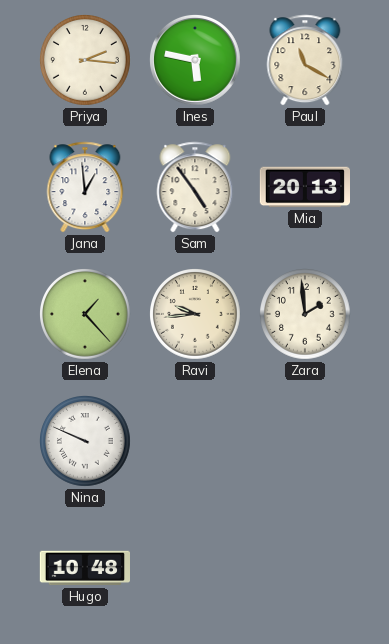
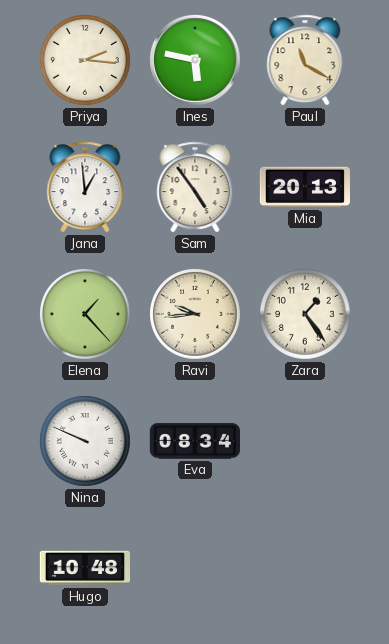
Zara: 1:59 -> 1:24
Eva: none -> 08:34
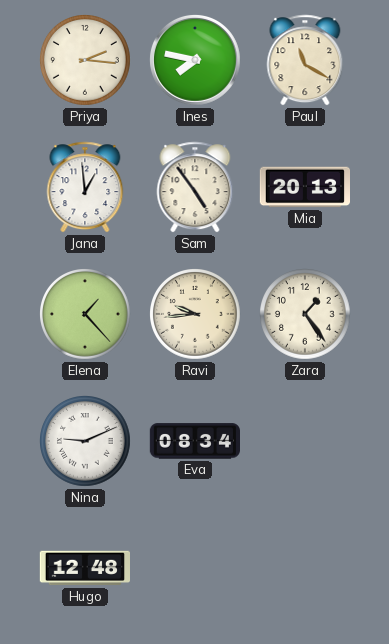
Ines: 5:47 -> 7:47
Nina: 9:49 -> 9:11
Hugo: 10:48 -> 12:48
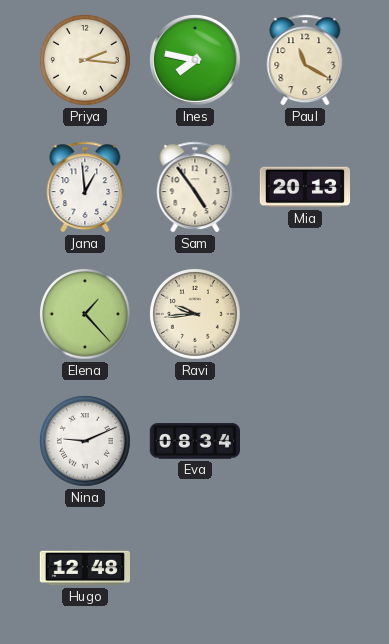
Zara: 1:24 -> none
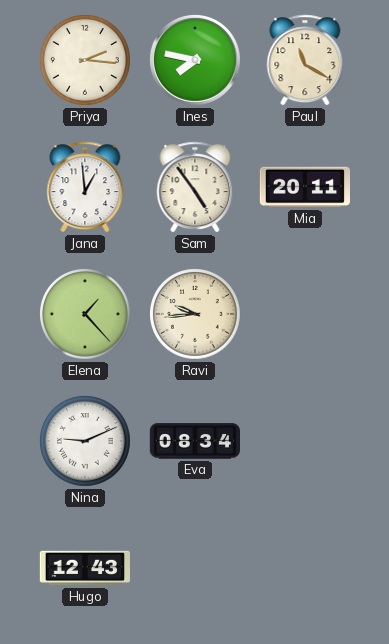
Mia: 20:13 -> 20:11
Hugo: 12:48 -> 12:43
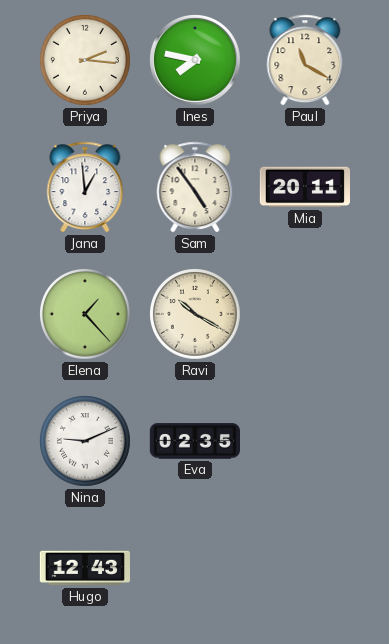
Ravi: 9:44 -> 10:20
Eva: 08:34 -> 02:35
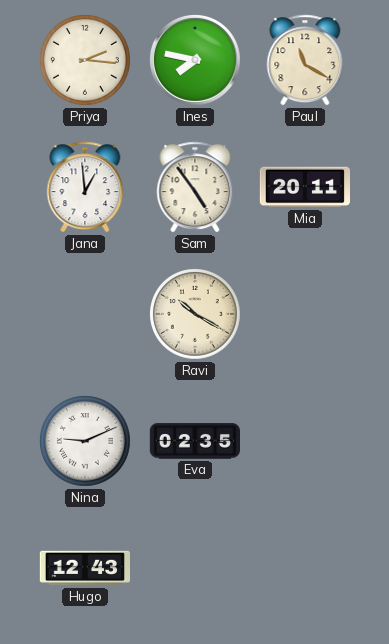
Elena: 1:23 -> none
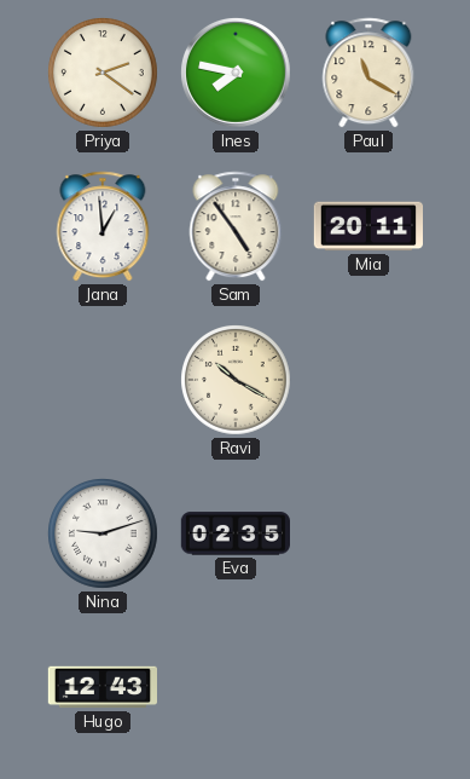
Priya: 2:16 -> 2:21
Nina: 9:11 -> 9:12
